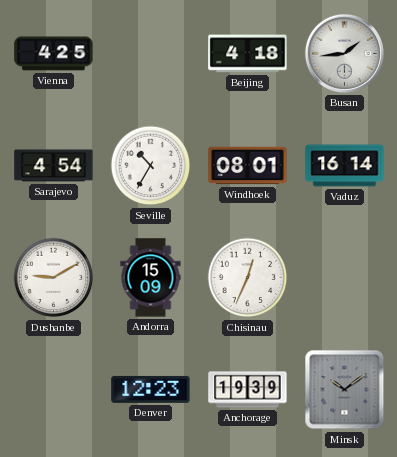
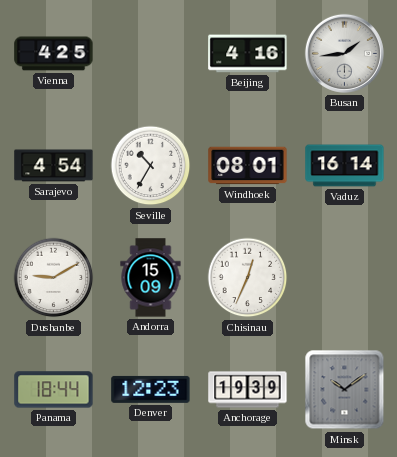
Beijing: 4:18 -> 4:16
Panama: none -> 18:44
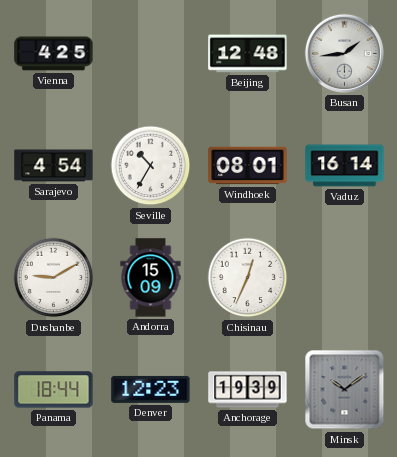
Beijing: 4:16 -> 12:48
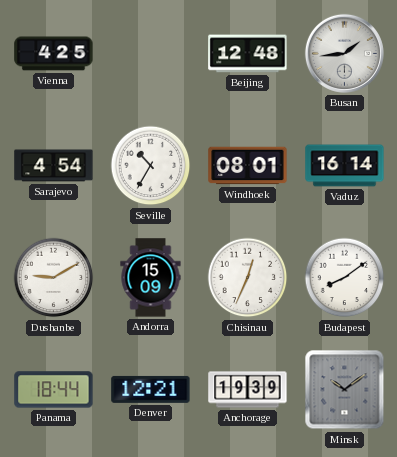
Budapest: none -> 8:09
Denver: 12:23 -> 12:21
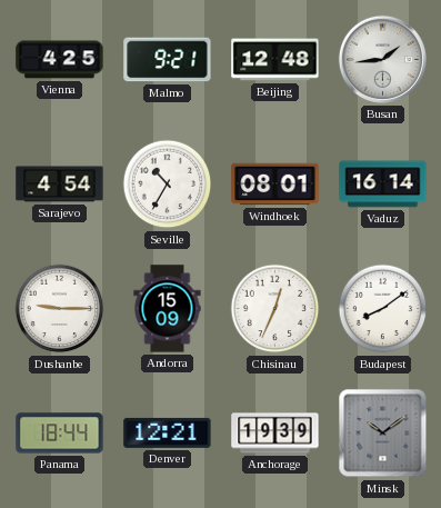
Malmo: none -> 9:21
Dushanbe: 9:10 -> 9:15
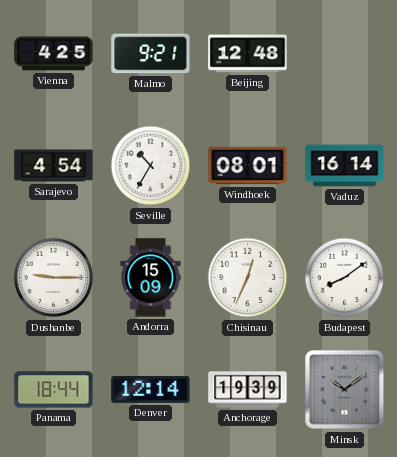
Busan: 1:44 -> none
Denver: 12:21 -> 12:14
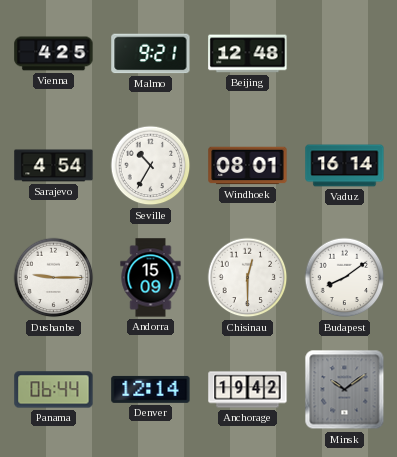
Chisinau: 12:34 -> 12:30
Panama: 18:44 -> 06:44
Anchorage: 19:39 -> 19:42
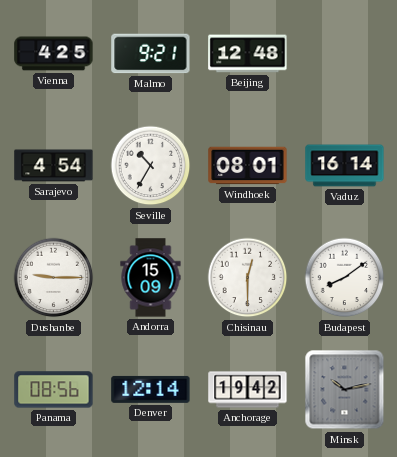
Panama: 06:44 -> 08:56
Minsk: 10:09 -> 10:13
